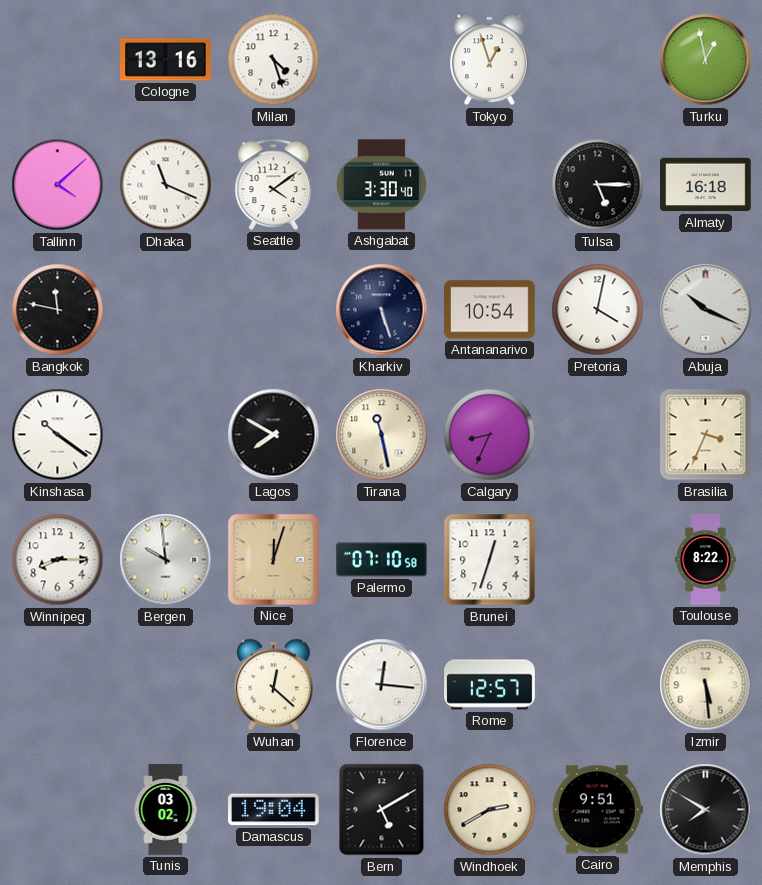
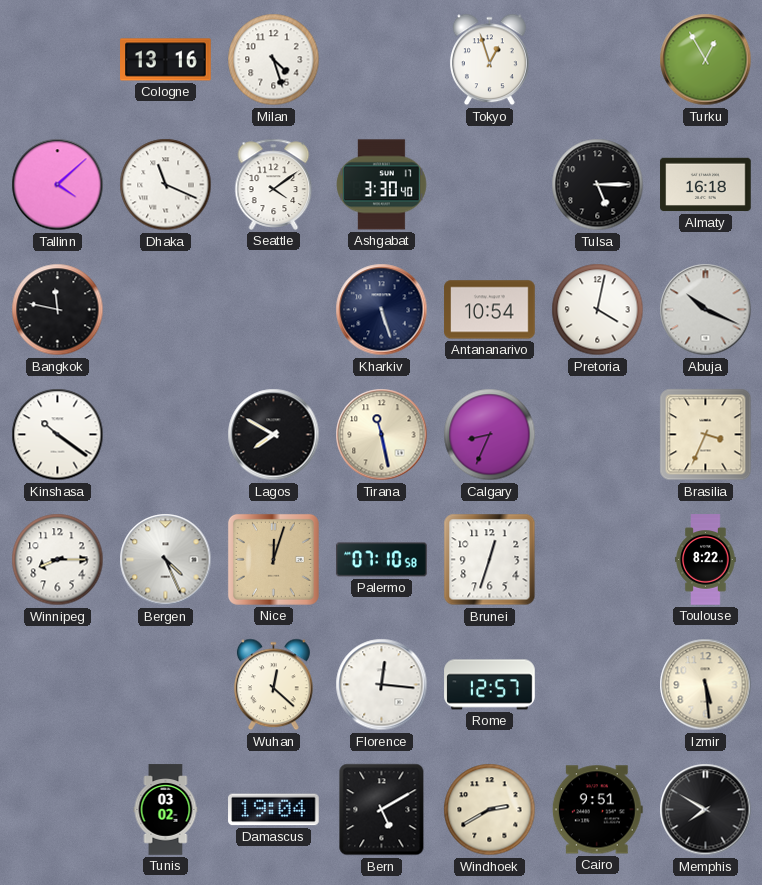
Turku: 12:58 -> 12:55
Bergen: 9:59 -> 4:26
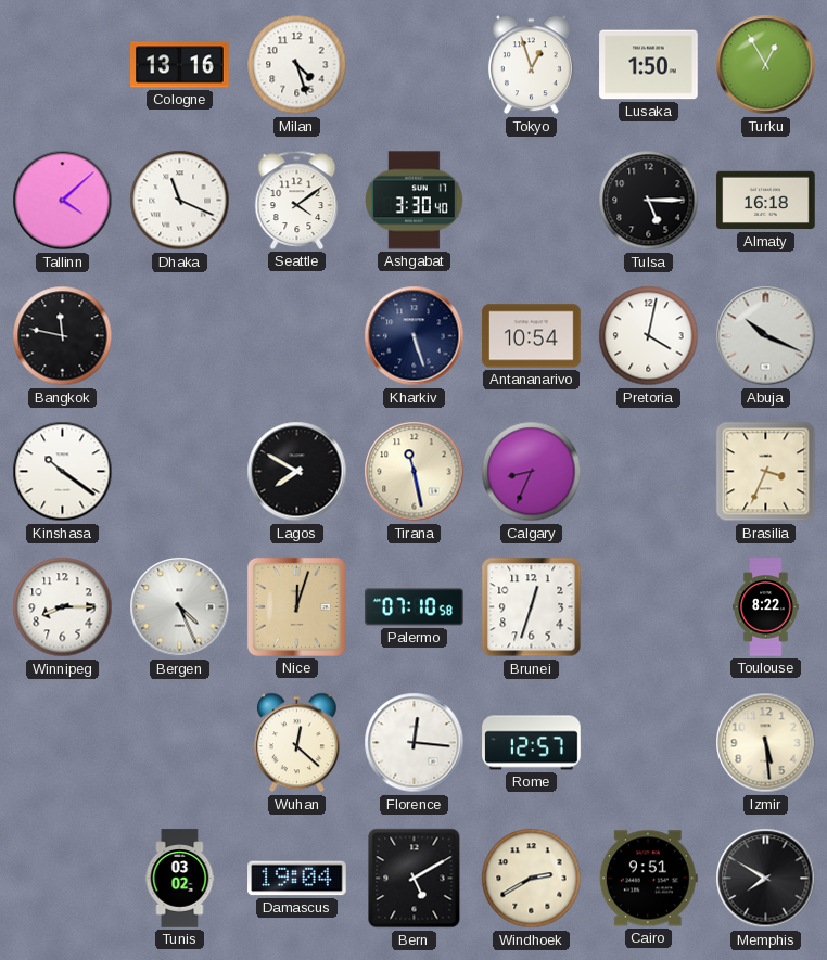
Lusaka: none -> 1:50
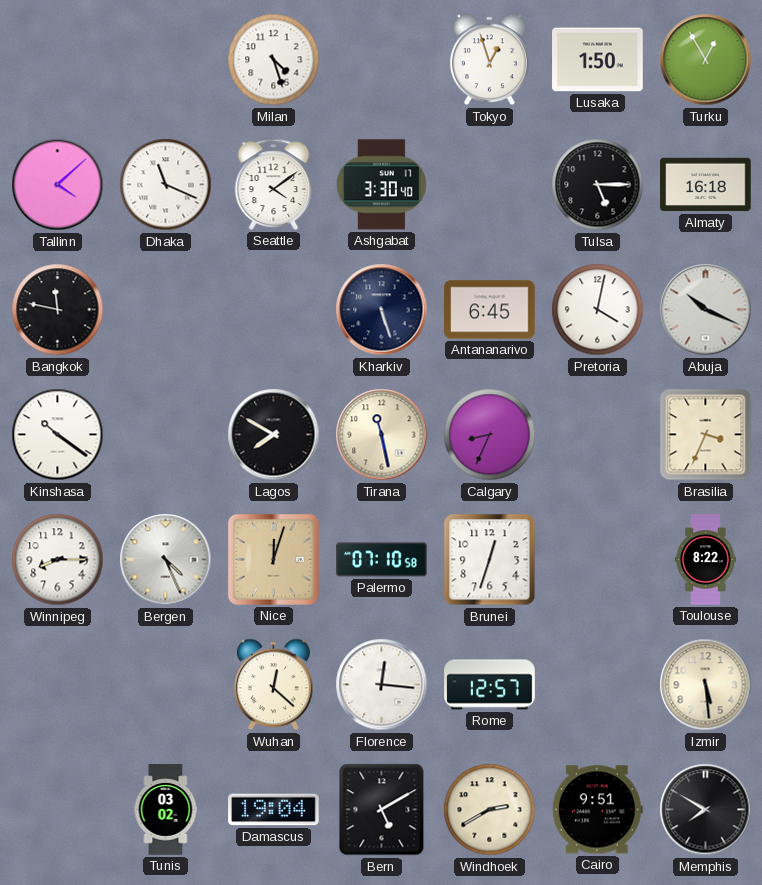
Cologne: 13:16 -> none
Antananarivo: 10:54 -> 6:45
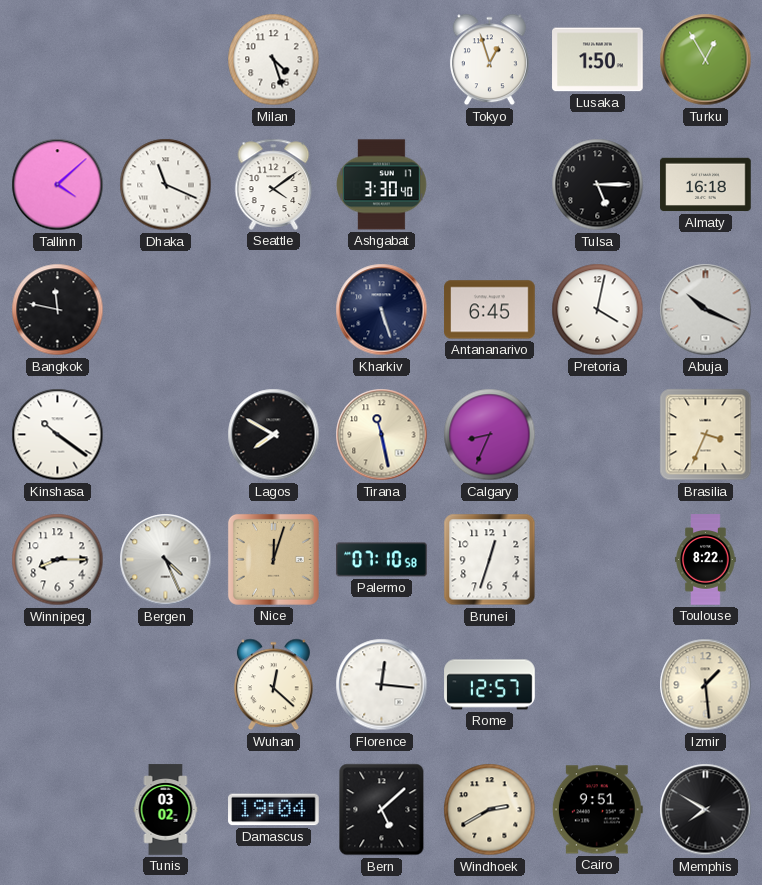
Izmir: 5:29 -> 1:29
Bern: 5:10 -> 5:08
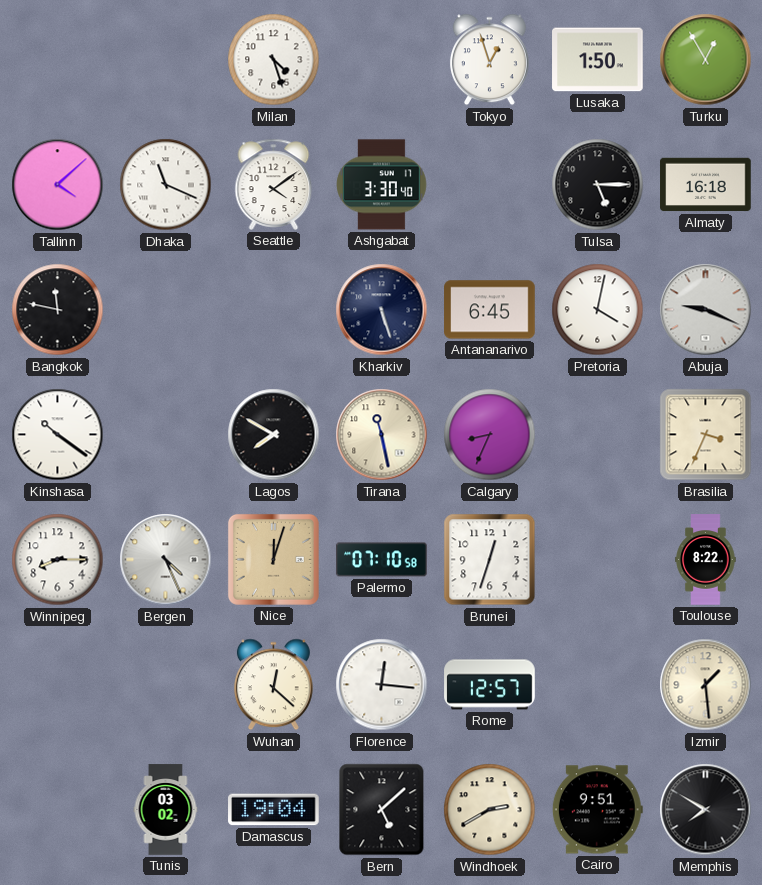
Abuja: 10:19 -> 9:19
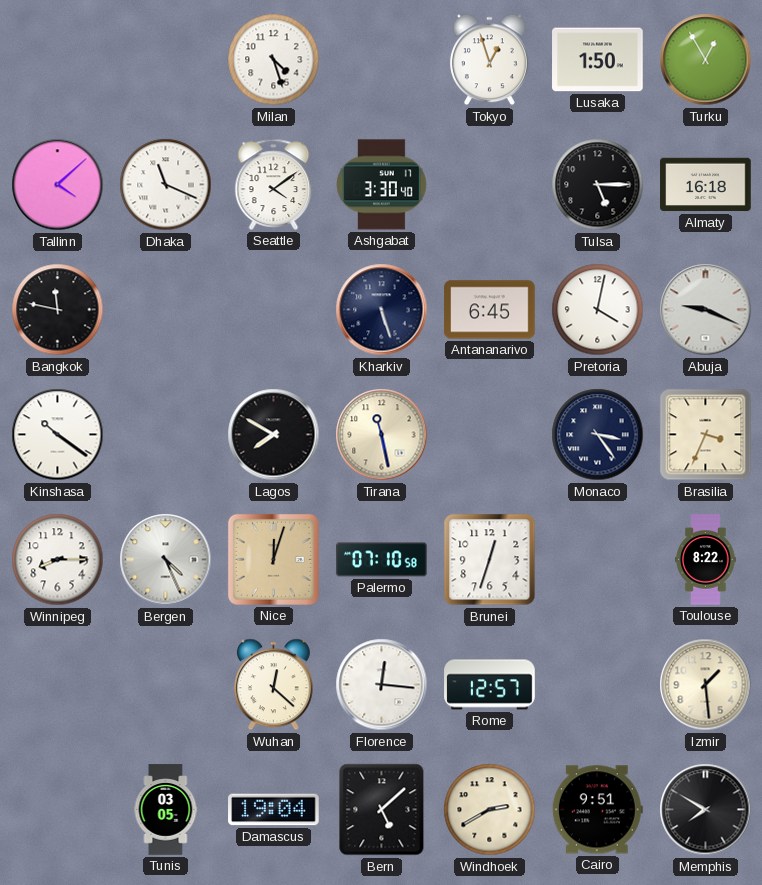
Calgary: 8:34 -> none
Monaco: none -> 3:24
Tunis: 03:02 -> 03:05
